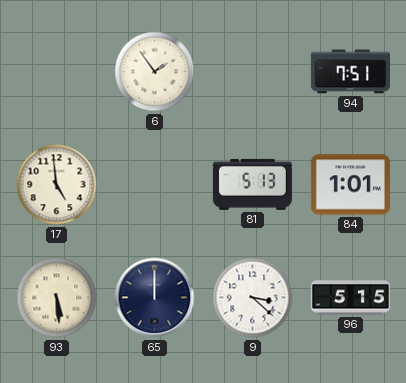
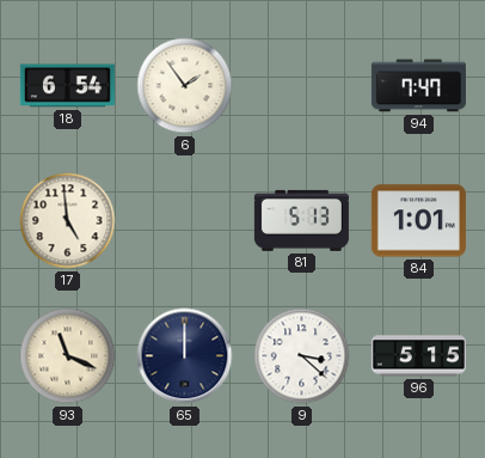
18: none -> 6:54
94: 7:51 -> 7:47
93: 5:29 -> 11:19
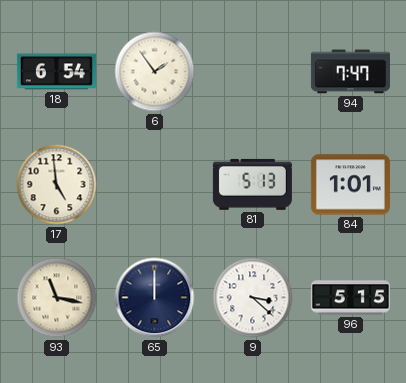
93: 11:19 -> 11:17
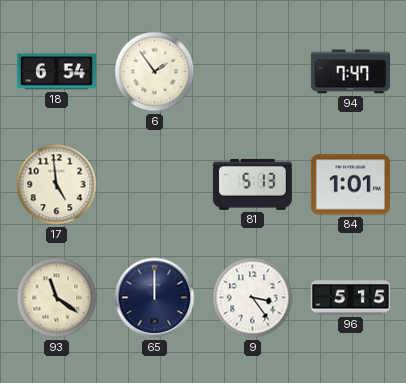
93: 11:17 -> 11:21
9: 3:22 -> 3:24
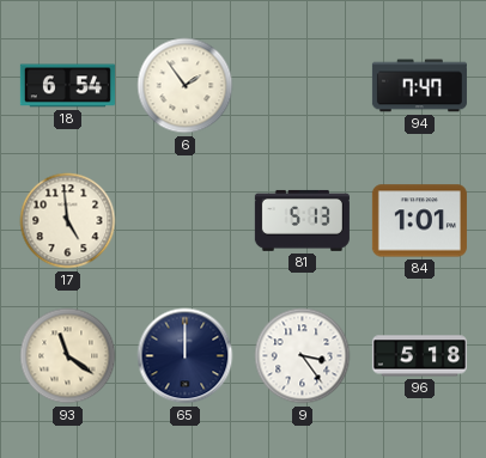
96: 5:15 -> 5:18
